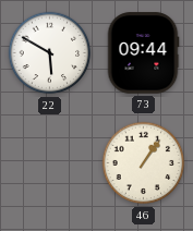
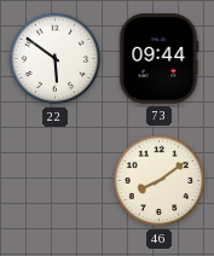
22: 5:50 -> 5:51
46: 1:06 -> 8:09
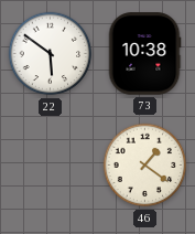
73: 09:44 -> 10:38
46: 8:09 -> 1:21
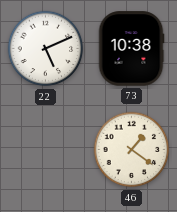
22: 5:51 -> 5:11
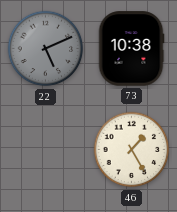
22 dial: white -> grey
46: 1:21 -> 1:25
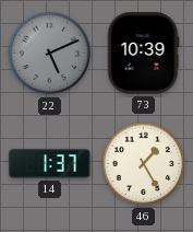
73: 10:38 -> 10:39
14: none -> 1:37
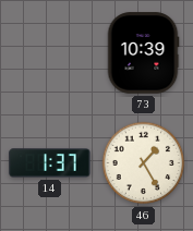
22: 5:11 -> none
